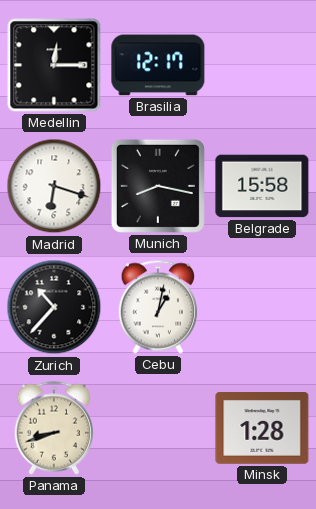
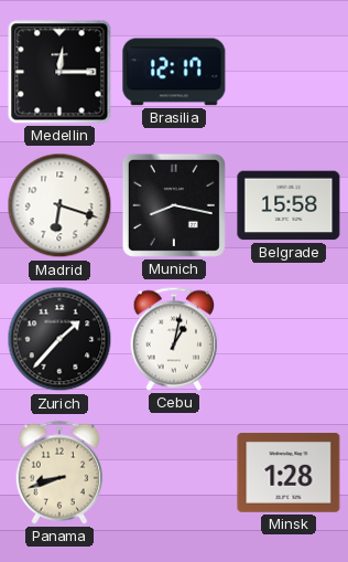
Zurich: 10:37 -> 1:37
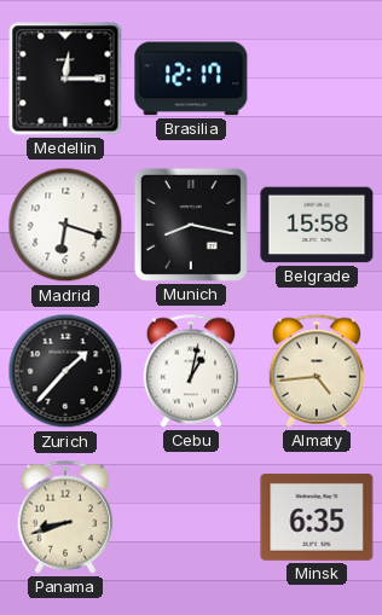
Almaty: none -> 4:44
Minsk: 1:28 -> 6:35
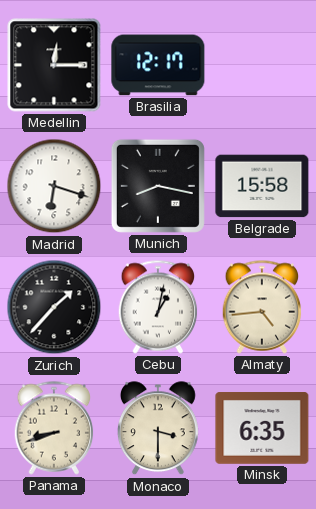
Monaco: none -> 3:30
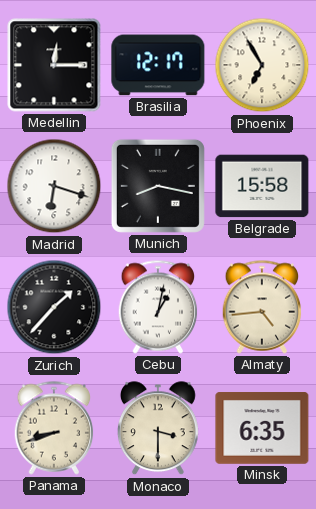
Phoenix: none -> 6:55
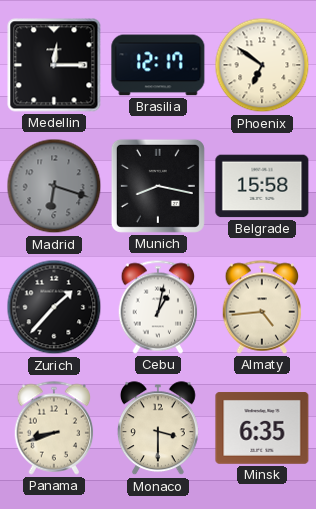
Phoenix: 6:55 -> 6:51
Madrid dial: white -> grey
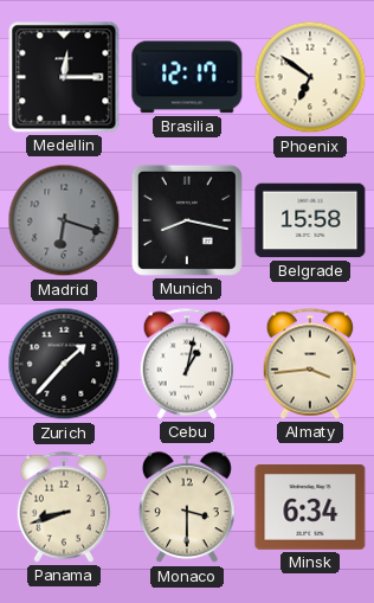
Almaty: 4:44 -> 3:44
Minsk: 6:35 -> 6:34
